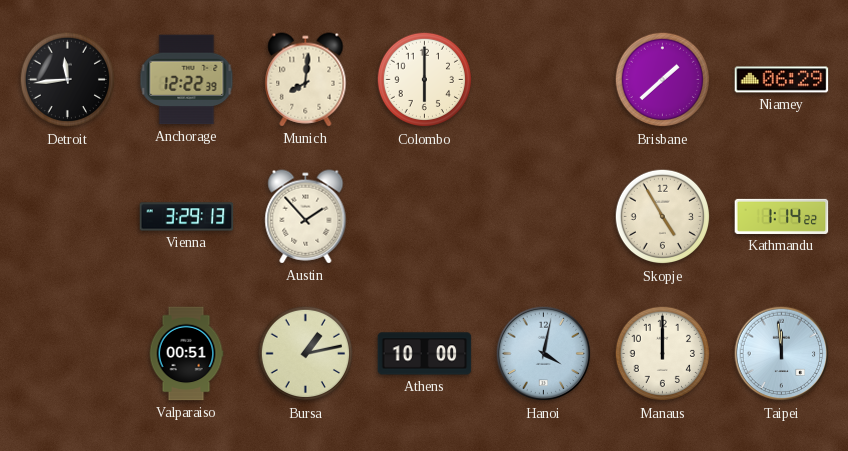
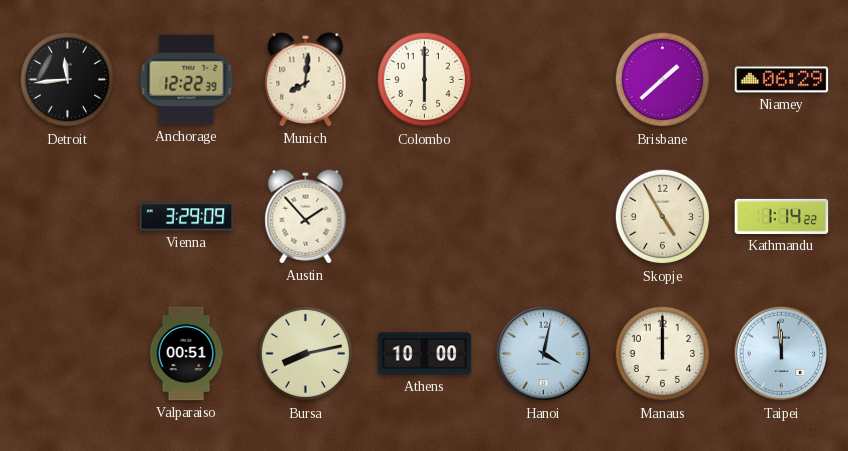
Vienna: 3:29:13 -> 3:29:09
Bursa: 1:13 -> 8:13
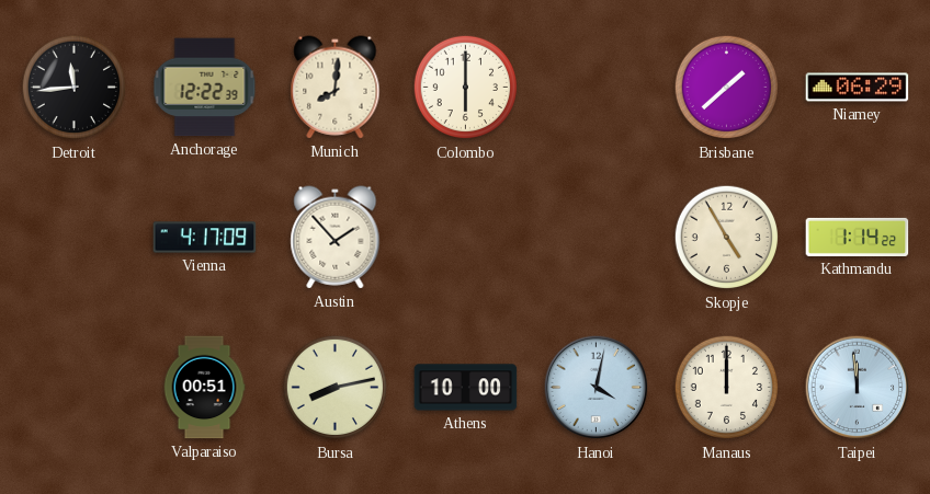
Vienna: 3:29 -> 4:17
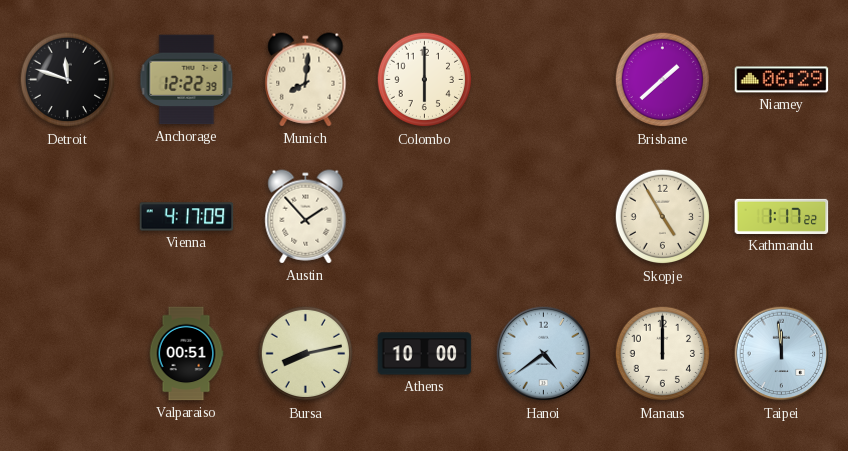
Detroit: 11:44 -> 11:48
Kathmandu: 1:14 -> 1:17
Hanoi: 4:02 -> 4:39
